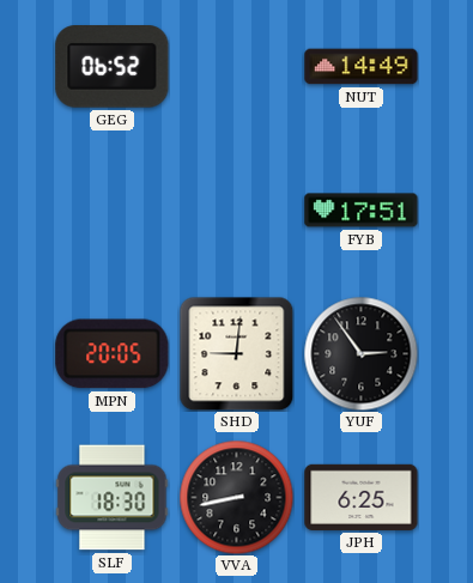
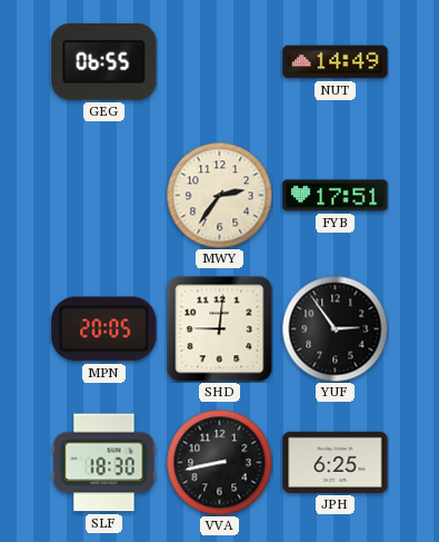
GEG: 06:52 -> 06:55
MWY: none -> 2:36
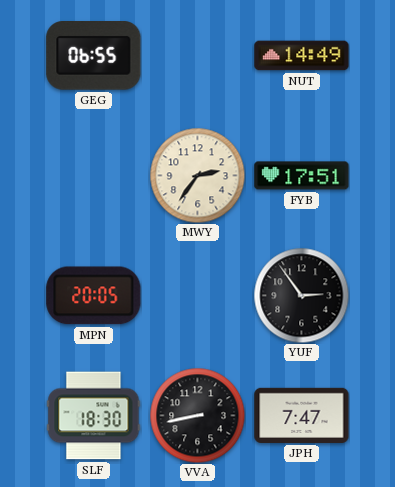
SHD: 9:01 -> none
JPH: 6:25 -> 7:47
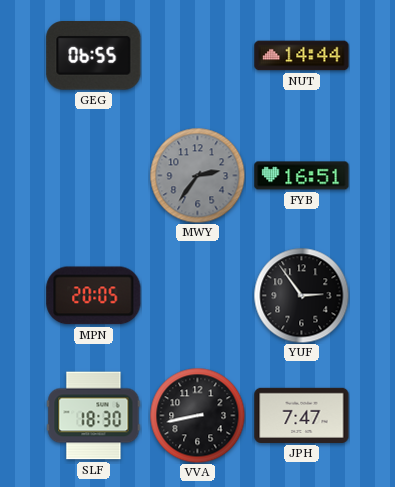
NUT: 14:49 -> 14:44
MWY dial: cream -> grey
FYB: 17:51 -> 16:51
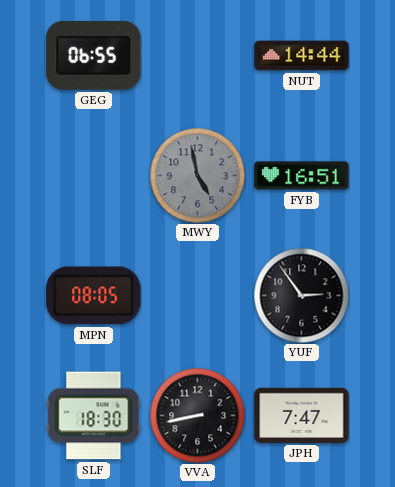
MWY: 2:36 -> 4:58
MPN: 20:05 -> 08:05
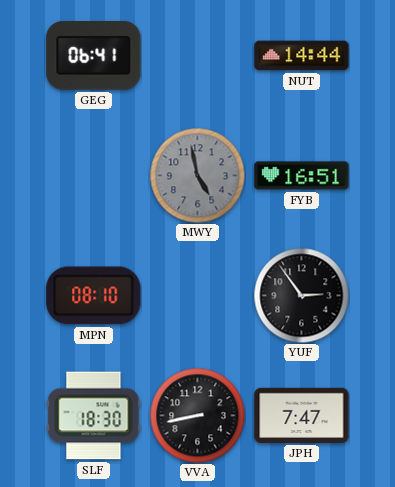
GEG: 06:55 -> 06:41
MPN: 08:05 -> 08:10
